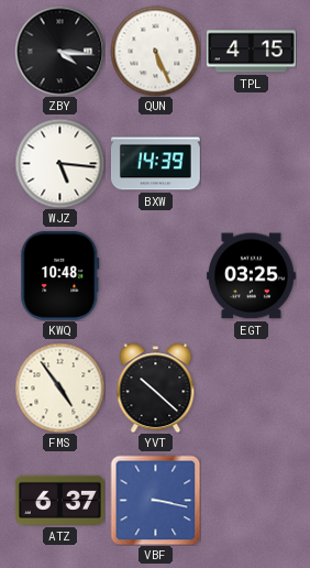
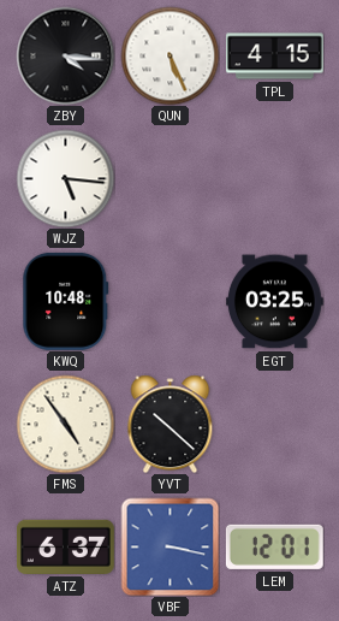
BXW: 14:39 -> none
LEM: none -> 12:01
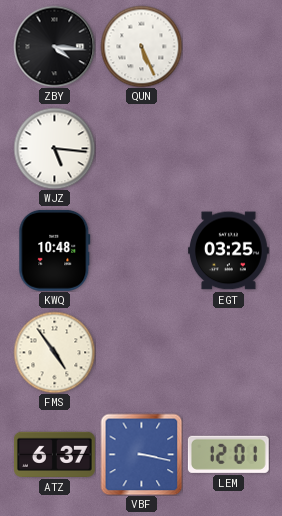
TPL: 4:15 -> none
YVT: 10:22 -> none
